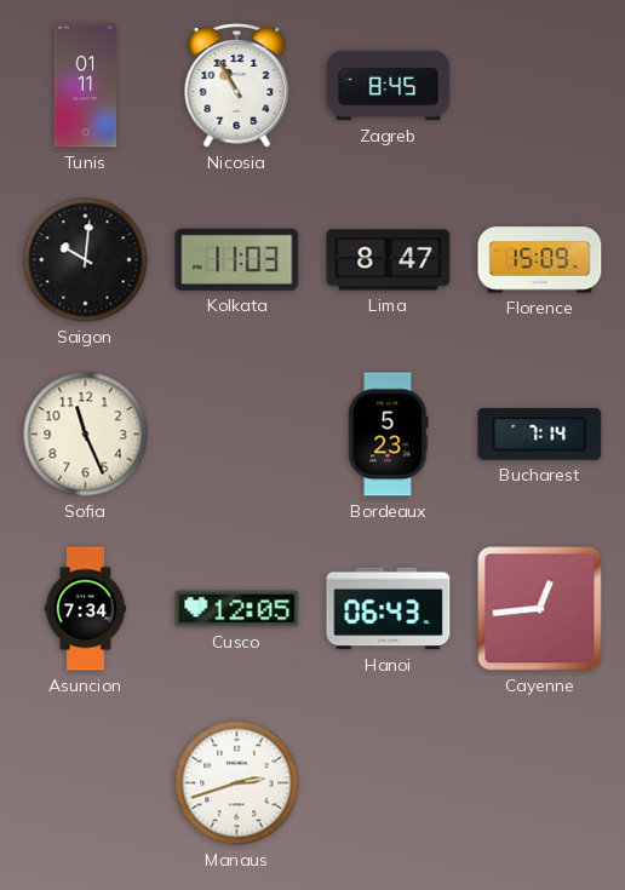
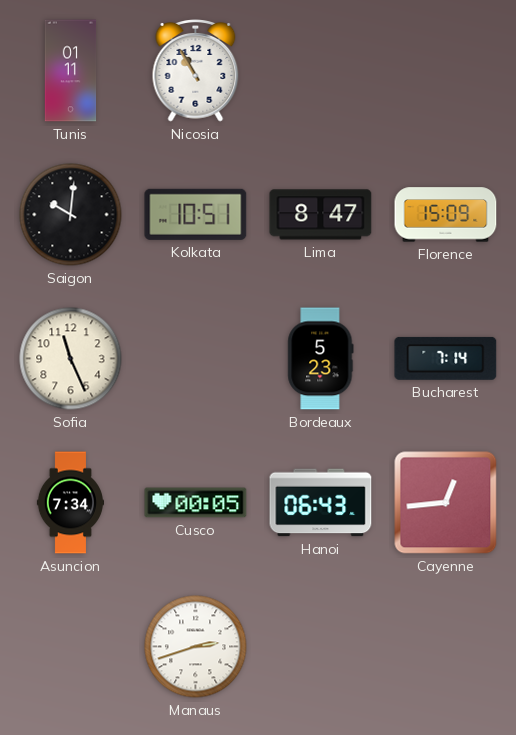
Zagreb: 8:45 -> none
Kolkata: 11:03 -> 10:51
Cusco: 12:05 -> 00:05
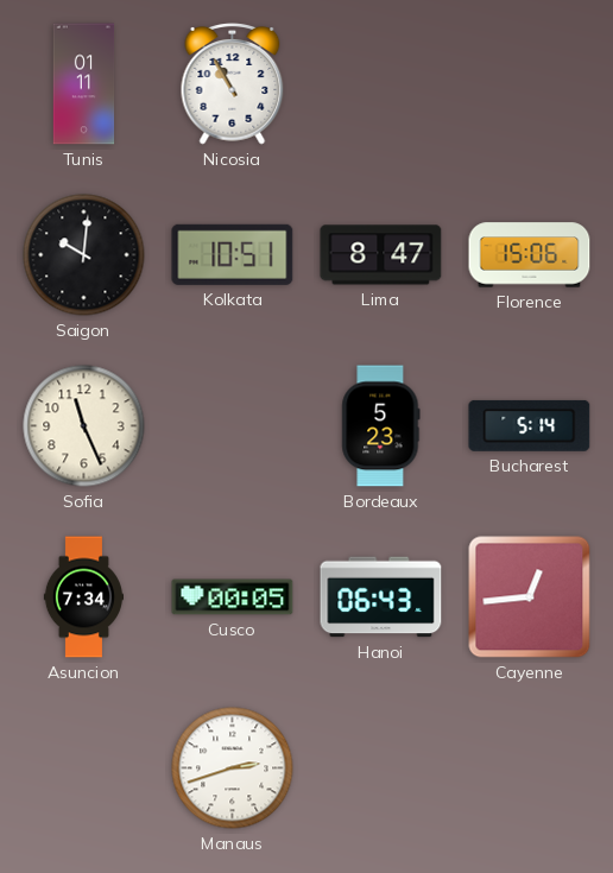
Florence: 15:09 -> 15:06
Bucharest: 7:14 -> 5:14
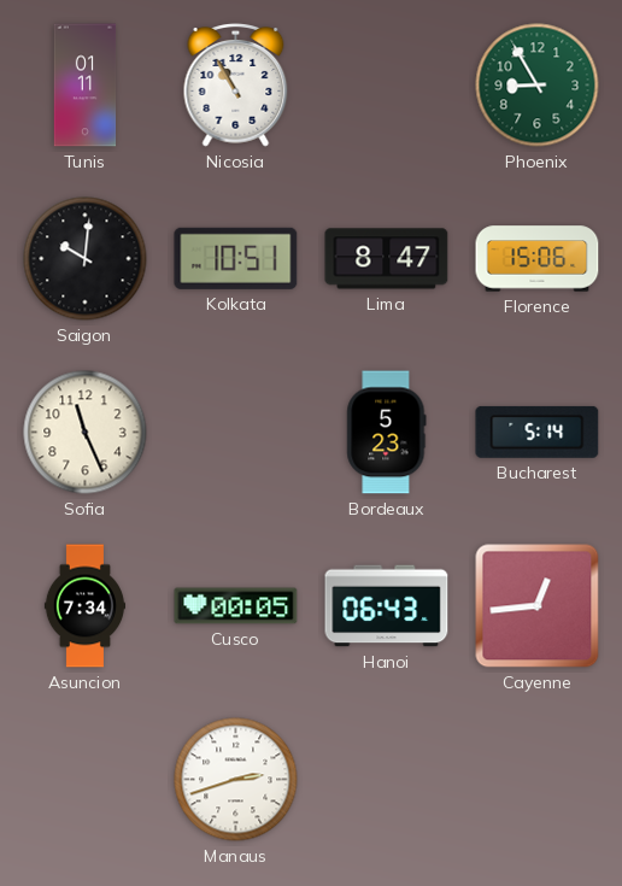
Phoenix: none -> 8:55
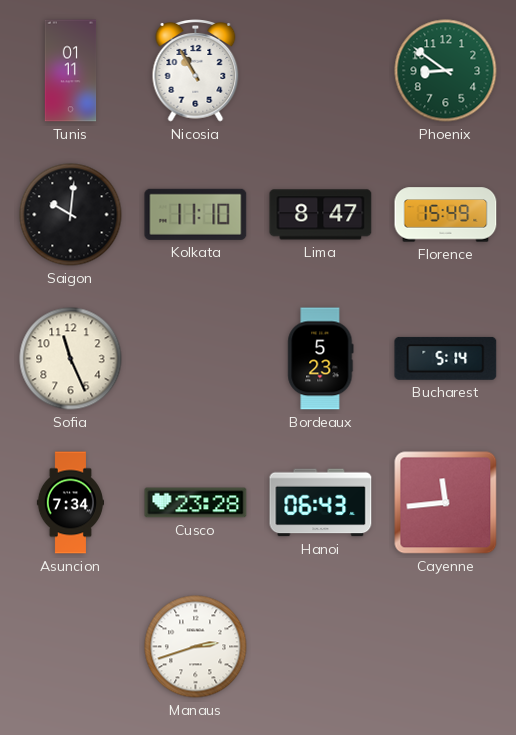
Phoenix: 8:55 -> 8:51
Kolkata: 10:51 -> 11:10
Florence: 15:06 -> 15:49
Cusco: 00:05 -> 23:28
Cayenne: 12:44 -> 11:44
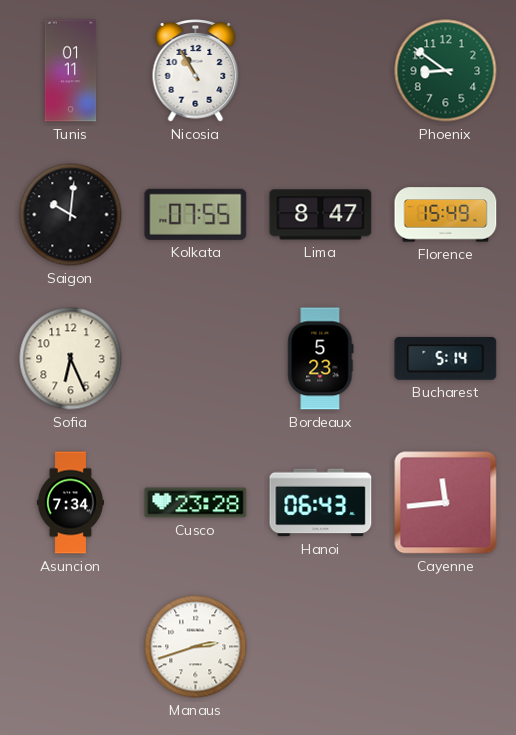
Kolkata: 11:10 -> 07:55
Sofia: 11:26 -> 6:26
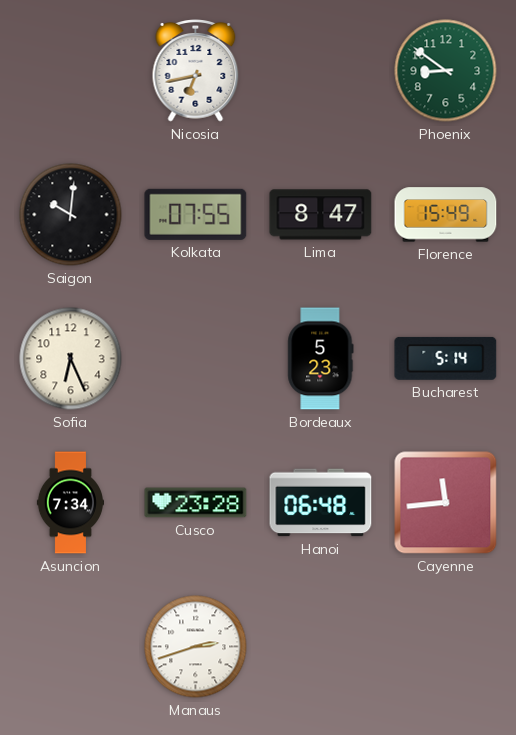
Tunis: 01:11 -> none
Nicosia: 10:55 -> 6:43
Hanoi: 06:43 -> 06:48
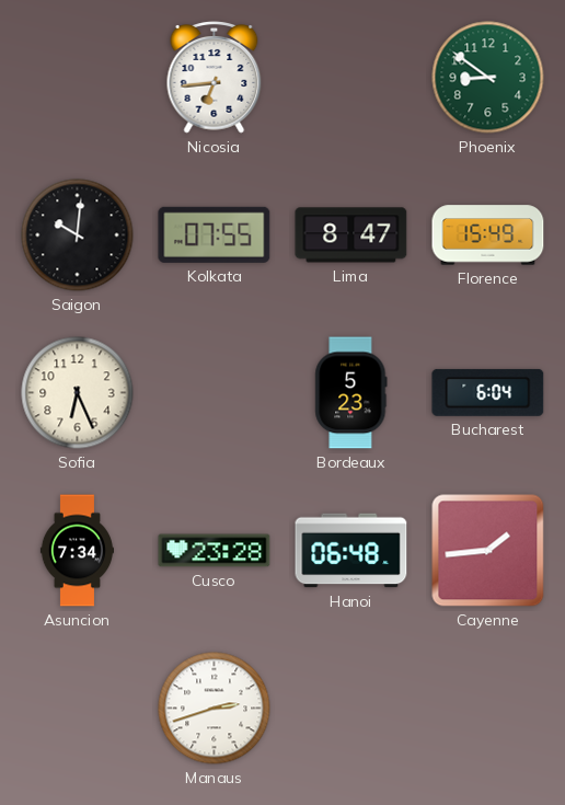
Nicosia: 6:43 -> 6:44
Bucharest: 5:14 -> 6:04
Cayenne: 11:44 -> 1:44
